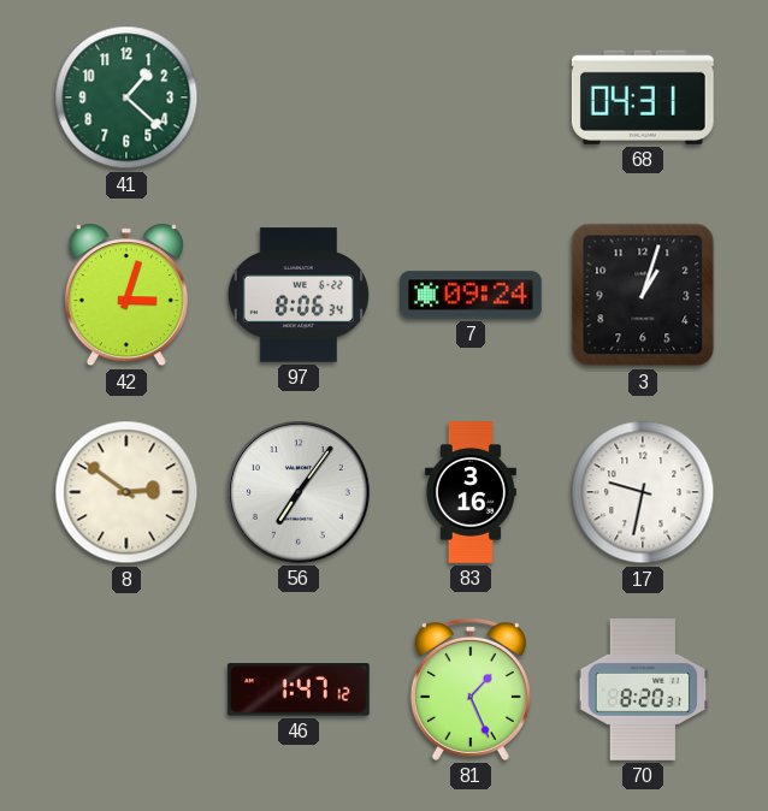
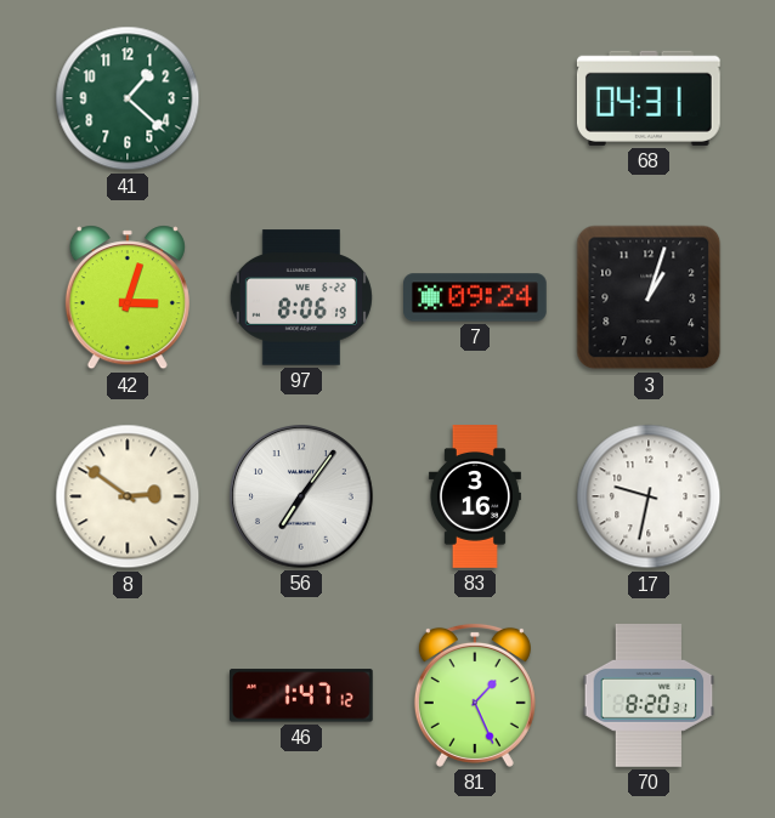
97: 8:06:34 -> 8:06:19
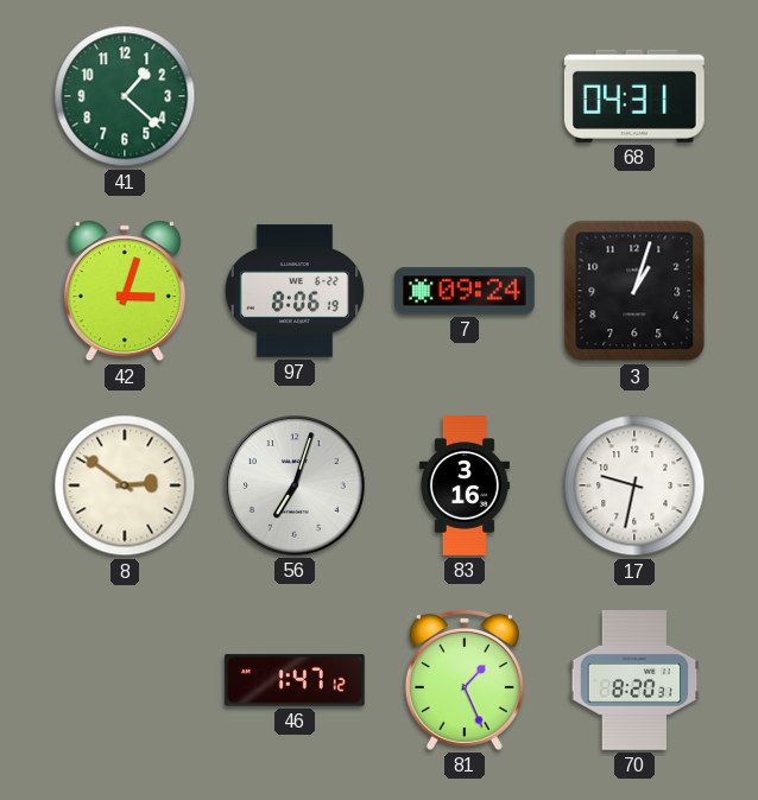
56: 7:06 -> 7:03
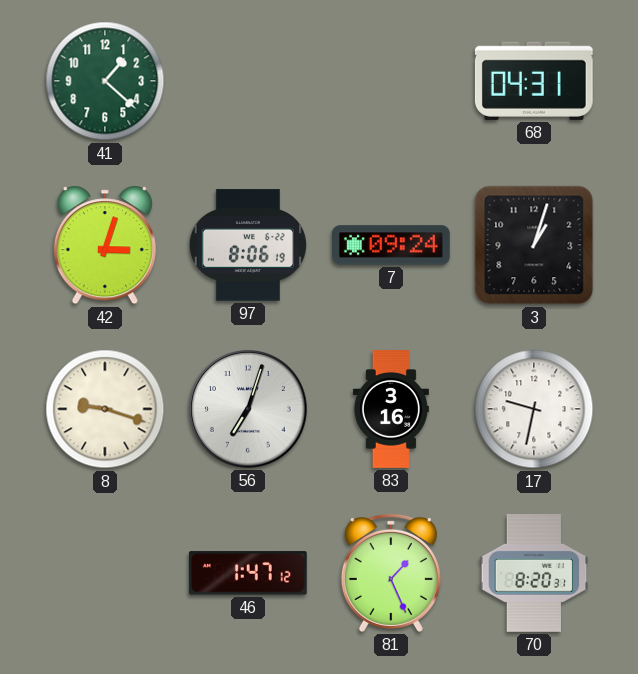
8: 2:51 -> 9:18
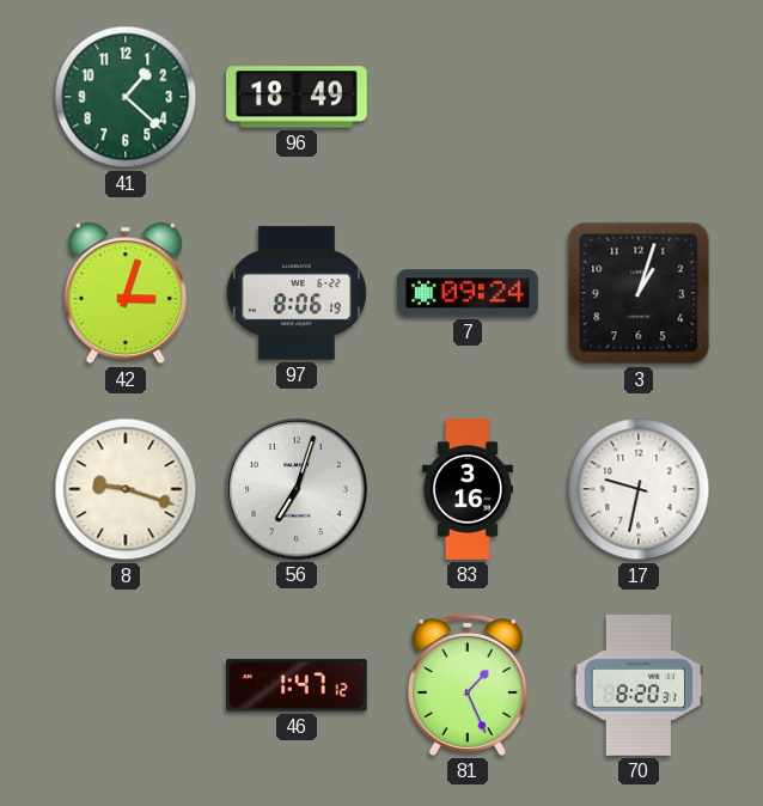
96: none -> 18:49
68: 04:31 -> none
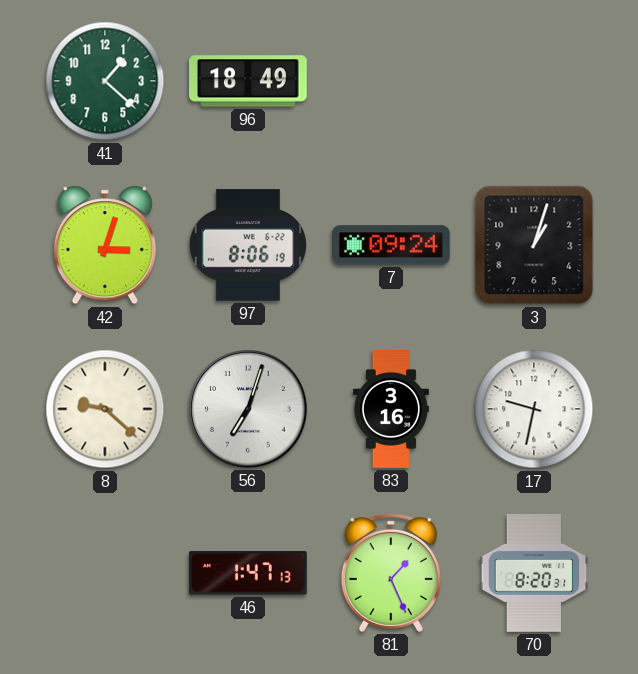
8: 9:18 -> 9:22
46: 1:47:12 -> 1:47:13
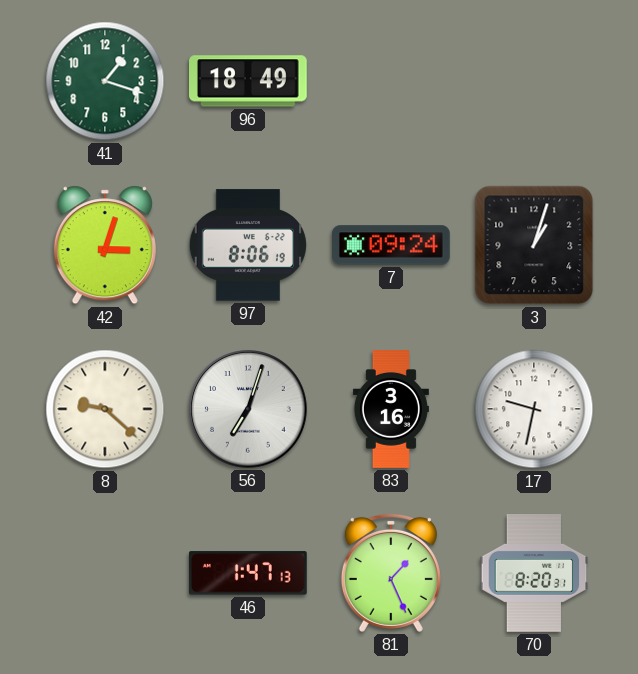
41: 1:22 -> 1:18
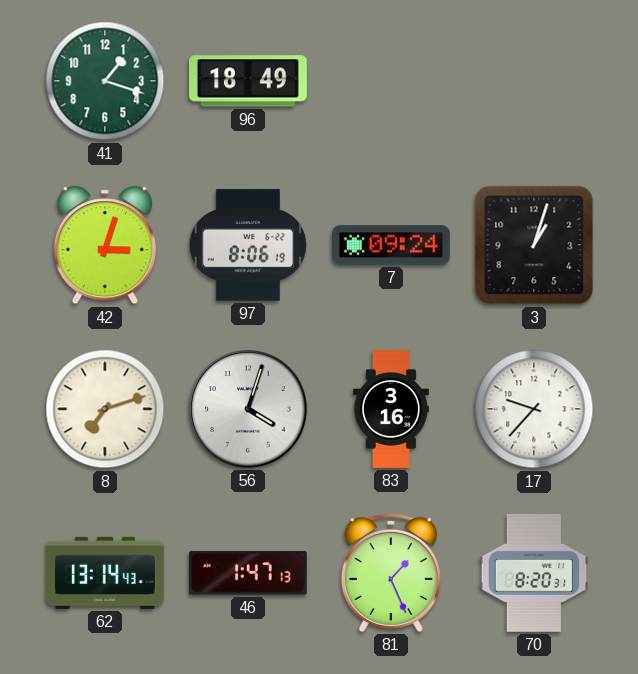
8: 9:22 -> 7:12
56: 7:03 -> 4:03
17: 9:32 -> 9:37
62: none -> 13:14
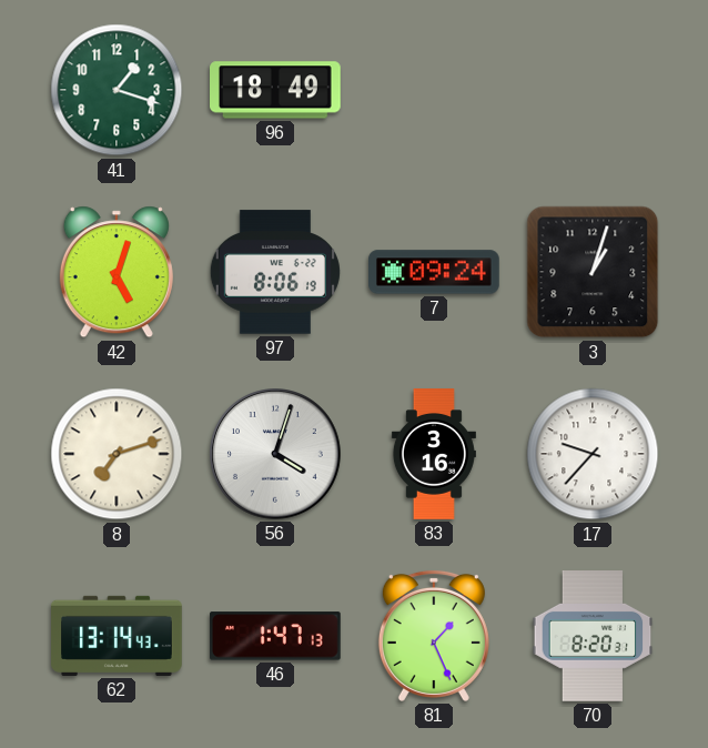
42: 3:03 -> 5:03
